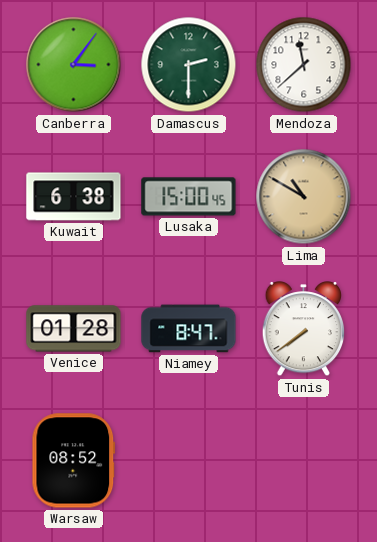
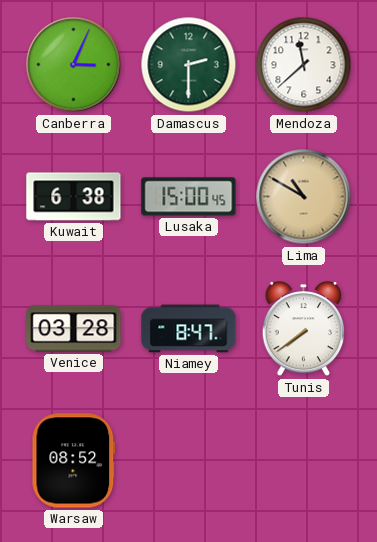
Canberra: 3:06 -> 3:04
Venice: 01:28 -> 03:28
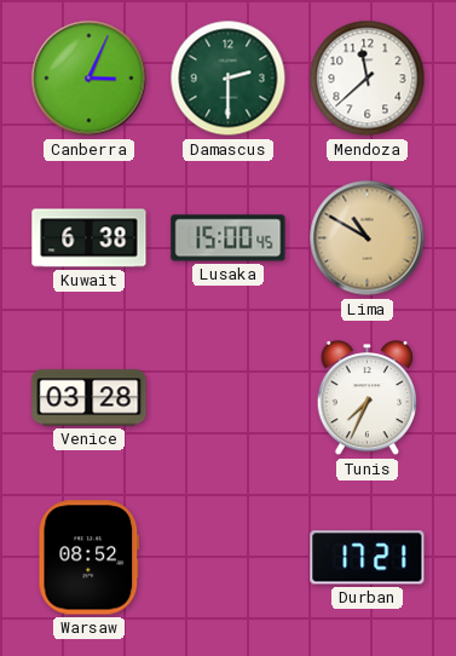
Niamey: 8:47 -> none
Tunis: 7:39 -> 7:34
Durban: none -> 17:21
